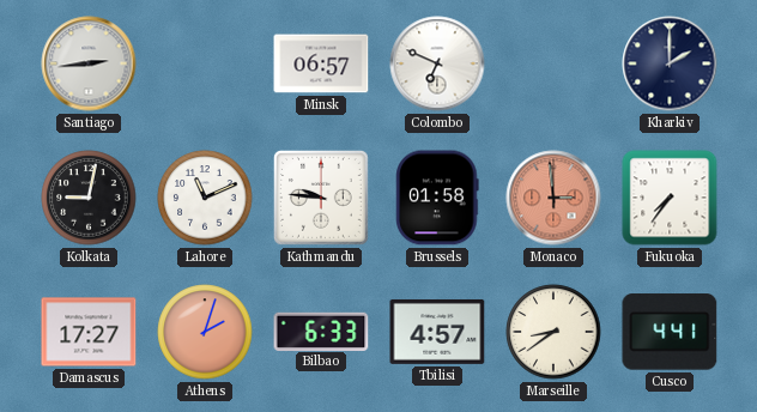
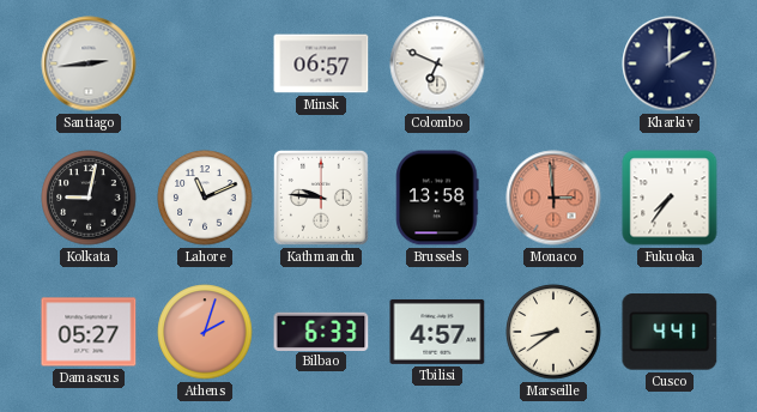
Brussels: 01:58 -> 13:58
Damascus: 17:27 -> 05:27
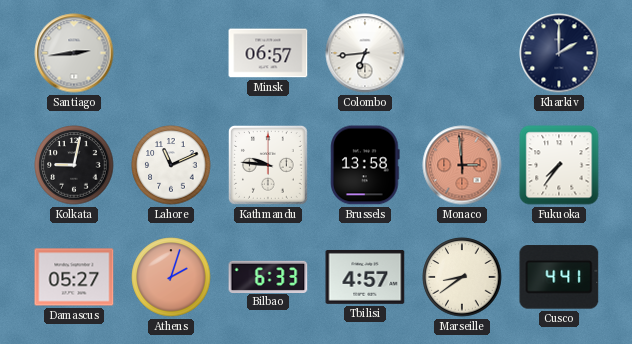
Colombo: 6:49 -> 6:44
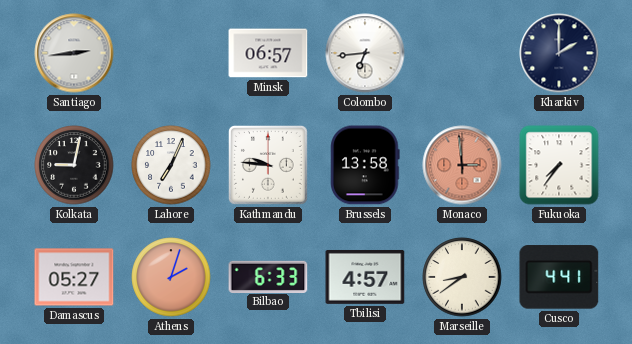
Lahore: 11:11 -> 7:04
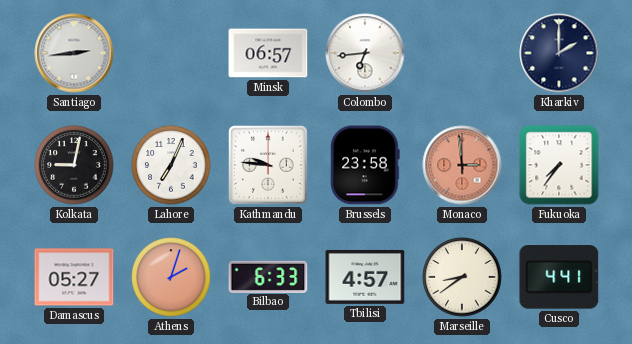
Brussels: 13:58 -> 23:58
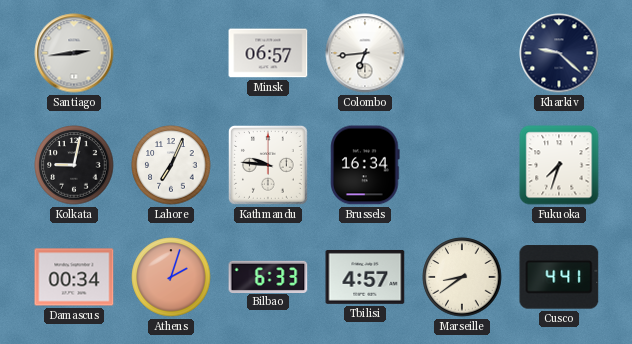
Kharkiv: 2:00 -> 9:22
Brussels: 23:58 -> 16:34
Monaco: 2:59 -> none
Fukuoka: 7:36 -> 7:33
Damascus: 05:27 -> 00:34
